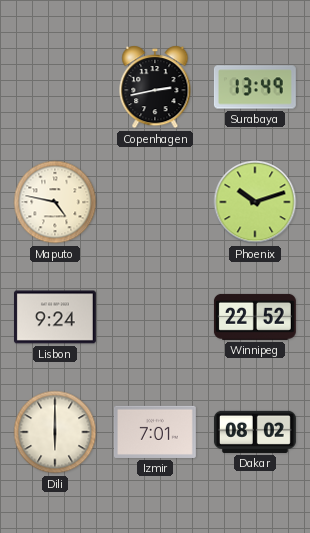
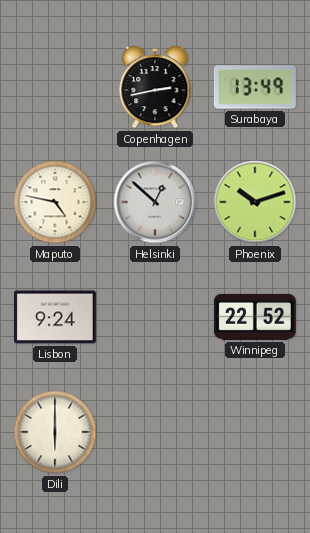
Helsinki: none -> 12:52
Izmir: 7:01 -> none
Dakar: 08:02 -> none
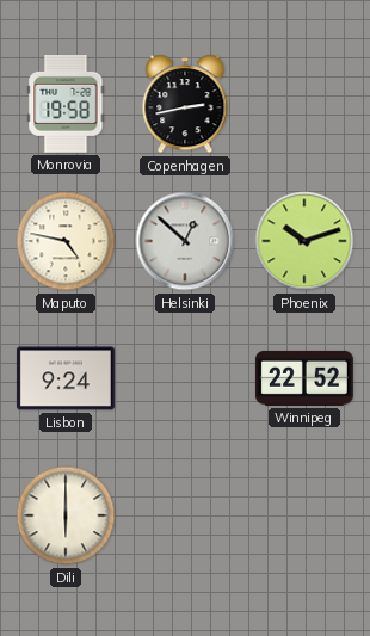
Monrovia: none -> 19:58
Surabaya: 13:49 -> none
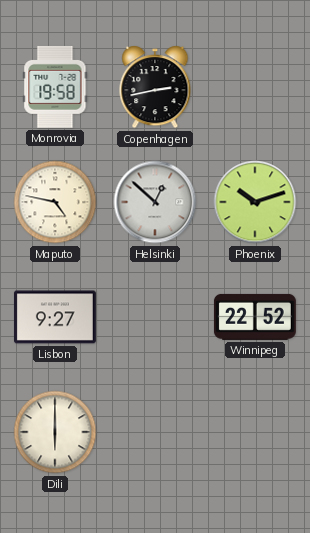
Lisbon: 9:24 -> 9:27
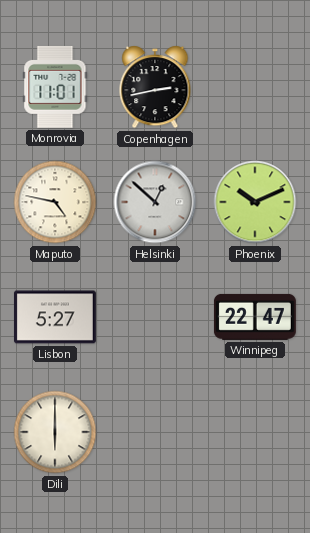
Monrovia: 19:58 -> 11:01
Phoenix: 10:12 -> 10:11
Lisbon: 9:27 -> 5:27
Winnipeg: 22:52 -> 22:47
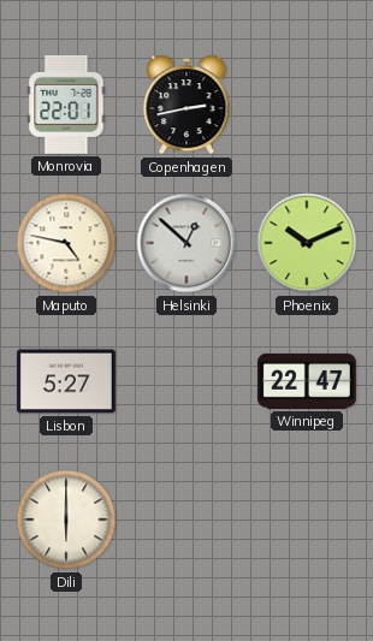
Monrovia: 11:01 -> 22:01
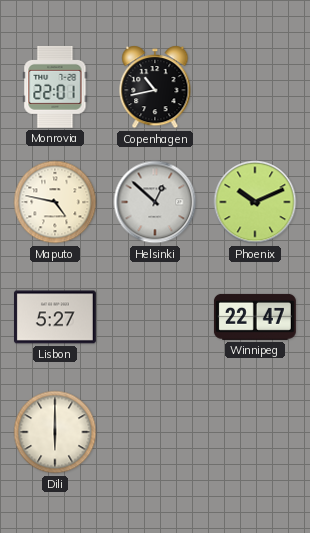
Copenhagen: 2:43 -> 10:43
